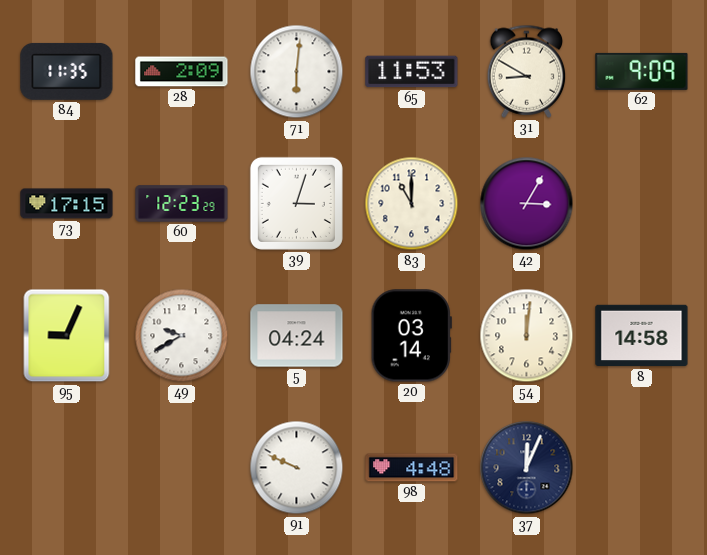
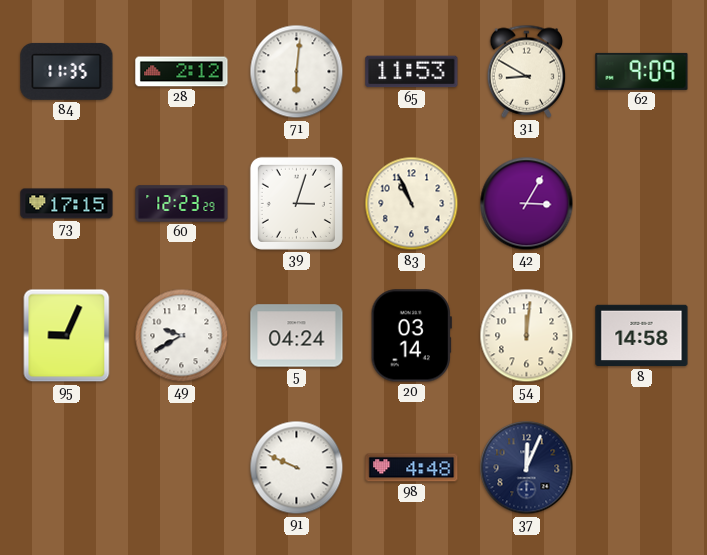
28: 2:09 -> 2:12
83: 11:00 -> 10:56
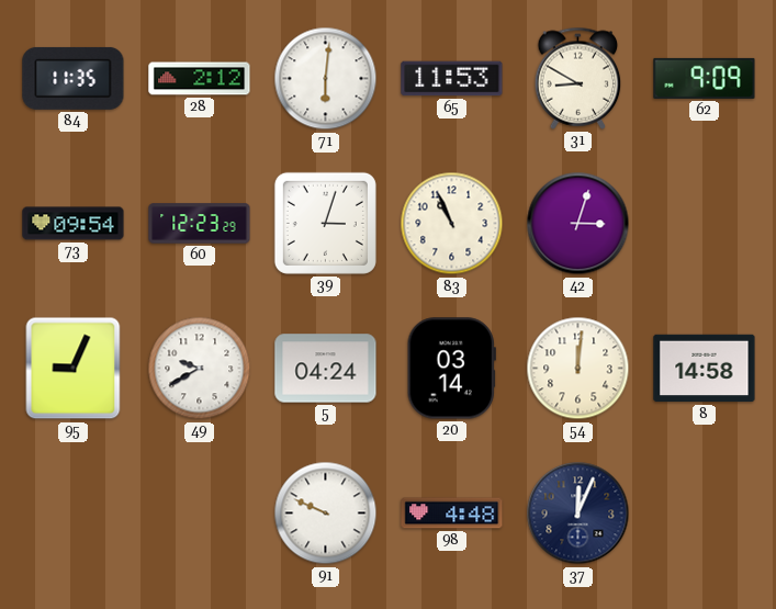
73: 17:15 -> 09:54
42: 3:05 -> 3:03
